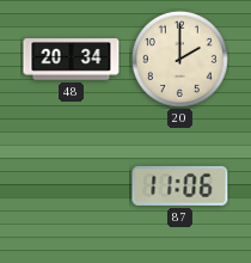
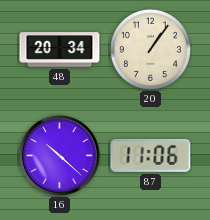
20: 2:00 -> 1:06
16: none -> 10:22
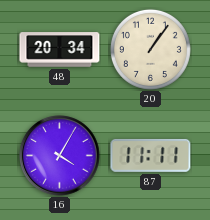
16: 10:22 -> 4:05
87: 11:06 -> 11:11
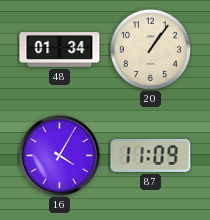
48: 20:34 -> 01:34
87: 11:11 -> 11:09
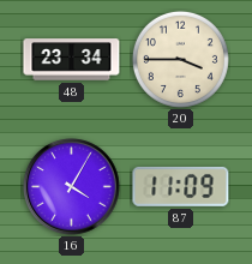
48: 01:34 -> 23:34
20: 1:06 -> 3:45
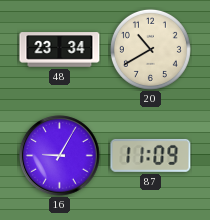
20: 3:45 -> 10:40
16: 4:05 -> 9:05
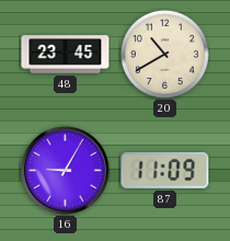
48: 23:34 -> 23:45
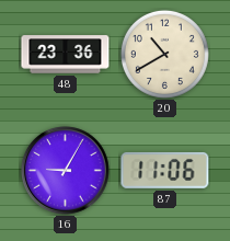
48: 23:45 -> 23:36
87: 11:09 -> 11:06
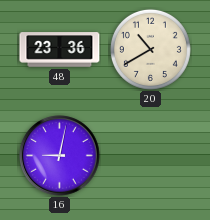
16: 9:05 -> 9:02
87: 11:06 -> none
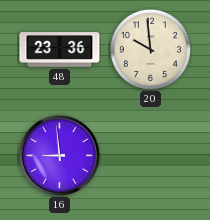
20: 10:40 -> 9:59
16: 9:02 -> 8:59
